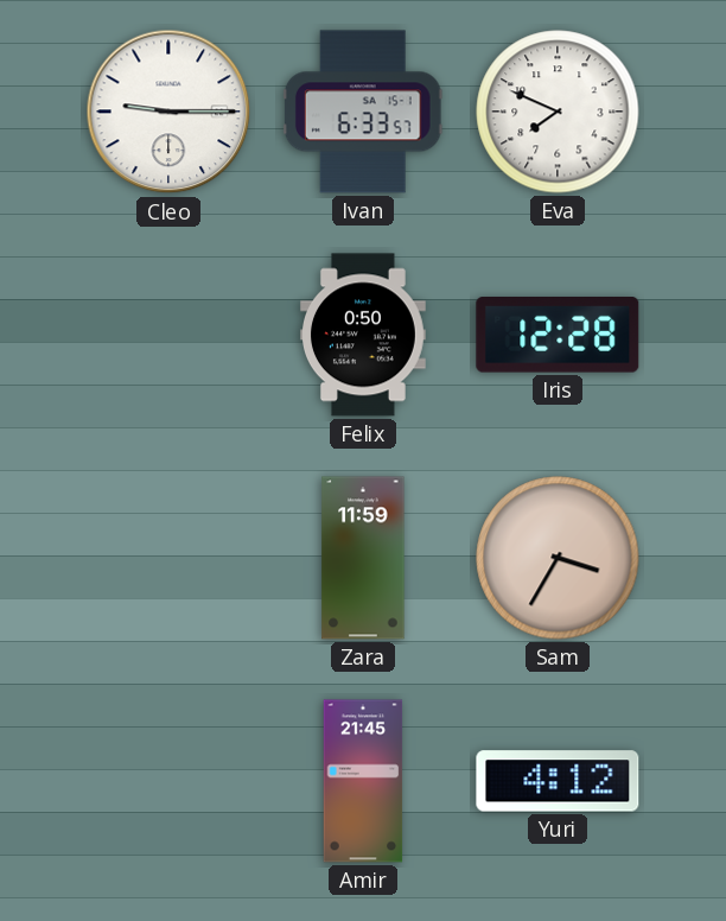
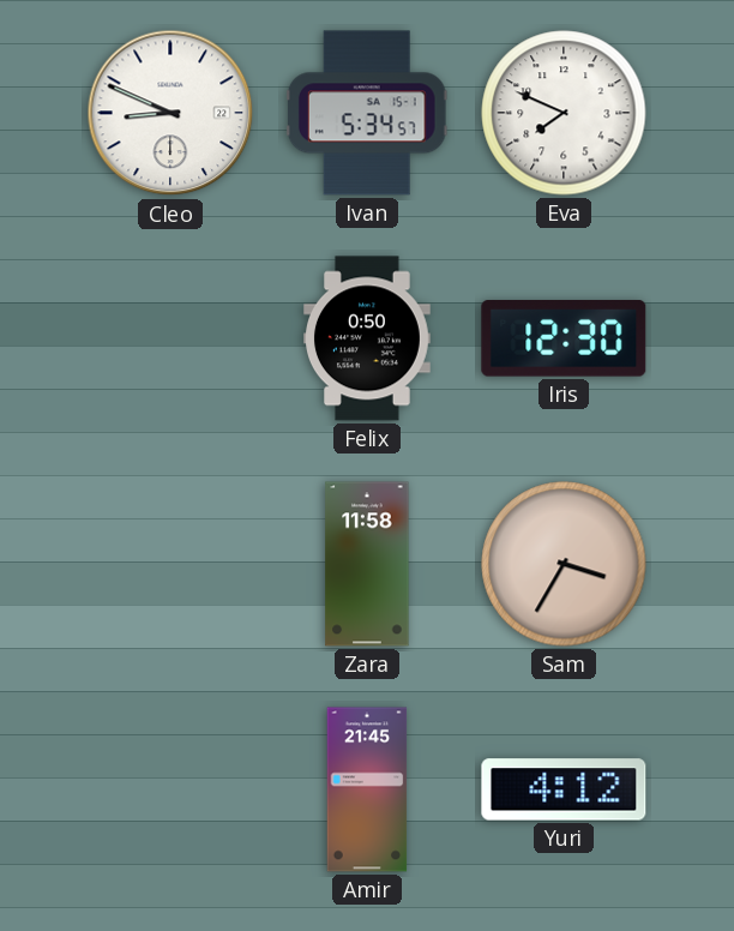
Cleo: 9:15 -> 8:49
Ivan: 6:33 -> 5:34
Iris: 12:28 -> 12:30
Zara: 11:59 -> 11:58
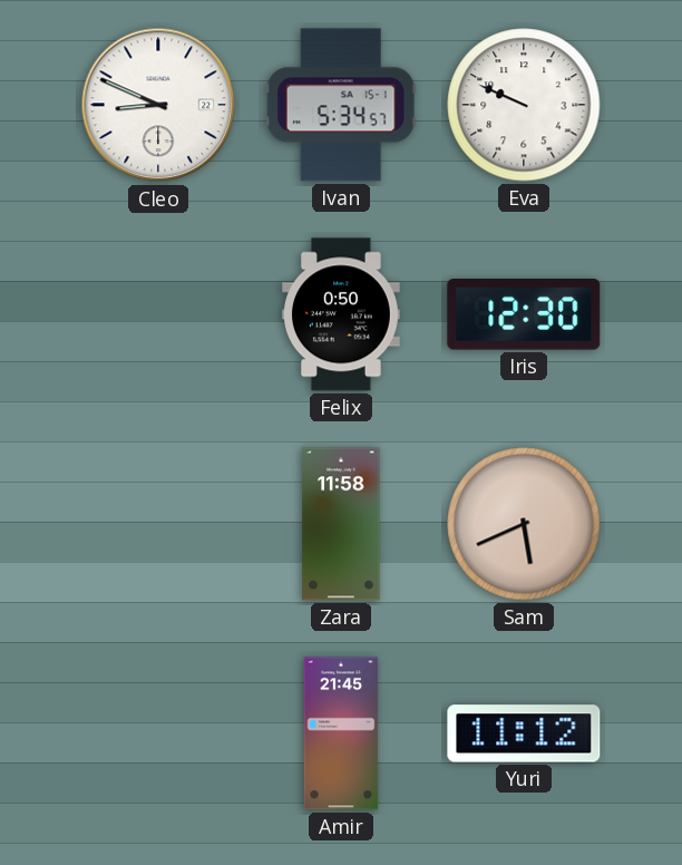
Eva: 7:49 -> 9:49
Sam: 3:35 -> 5:41
Yuri: 4:12 -> 11:12
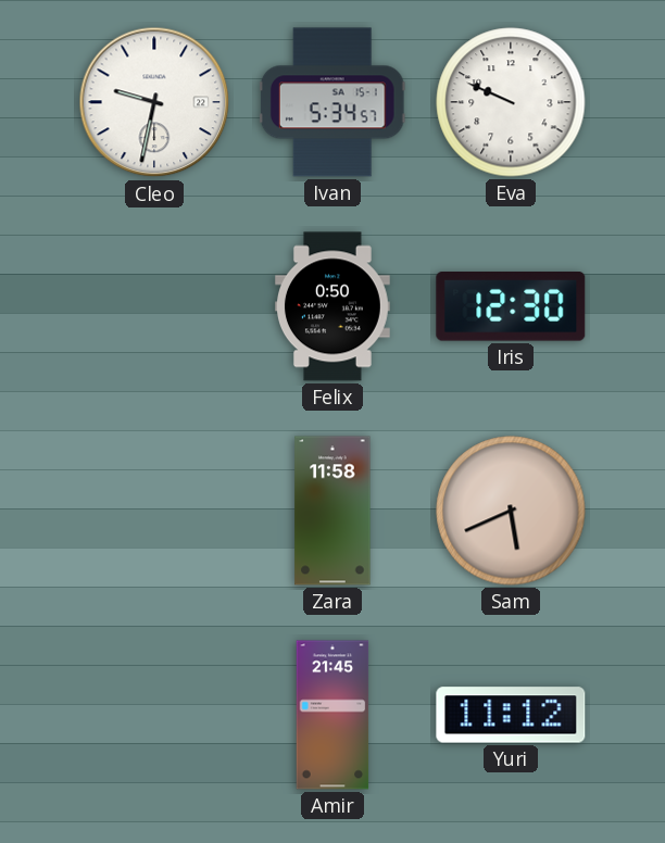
Cleo: 8:49 -> 9:32
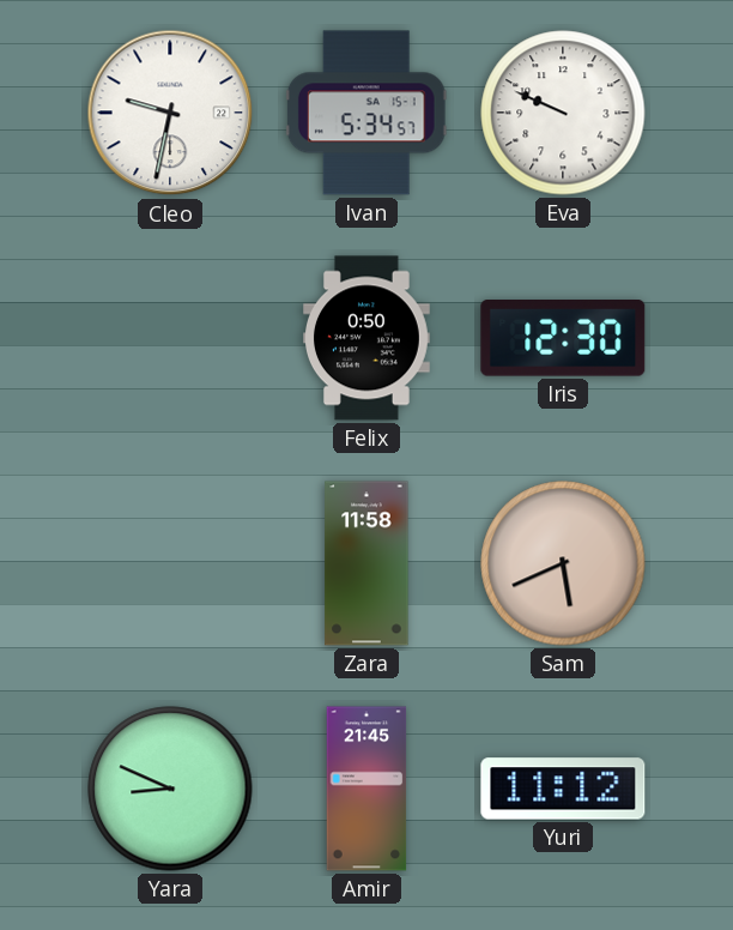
Yara: none -> 8:49
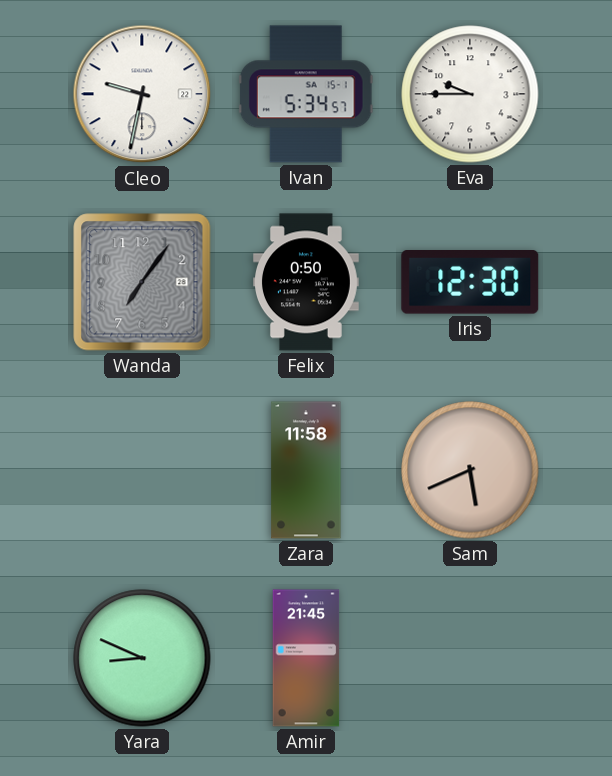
Eva: 9:49 -> 9:45
Wanda: none -> 7:06
Yuri: 11:12 -> none
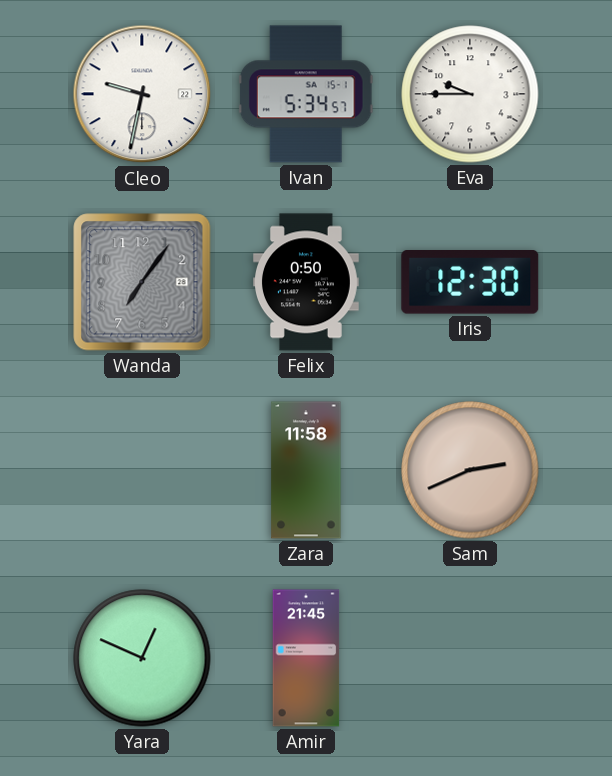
Sam: 5:41 -> 2:41
Yara: 8:49 -> 12:49
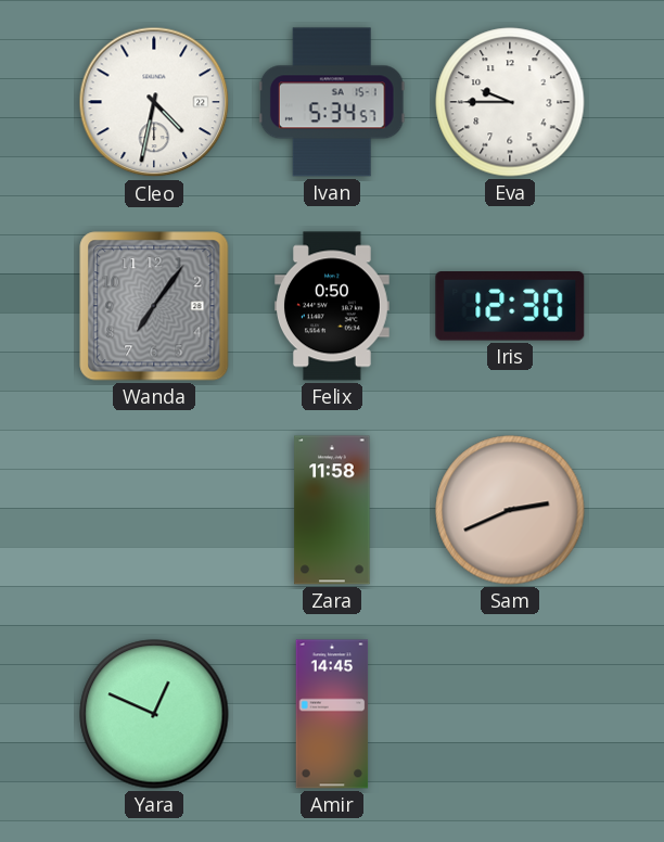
Cleo: 9:32 -> 4:32
Amir: 21:45 -> 14:45
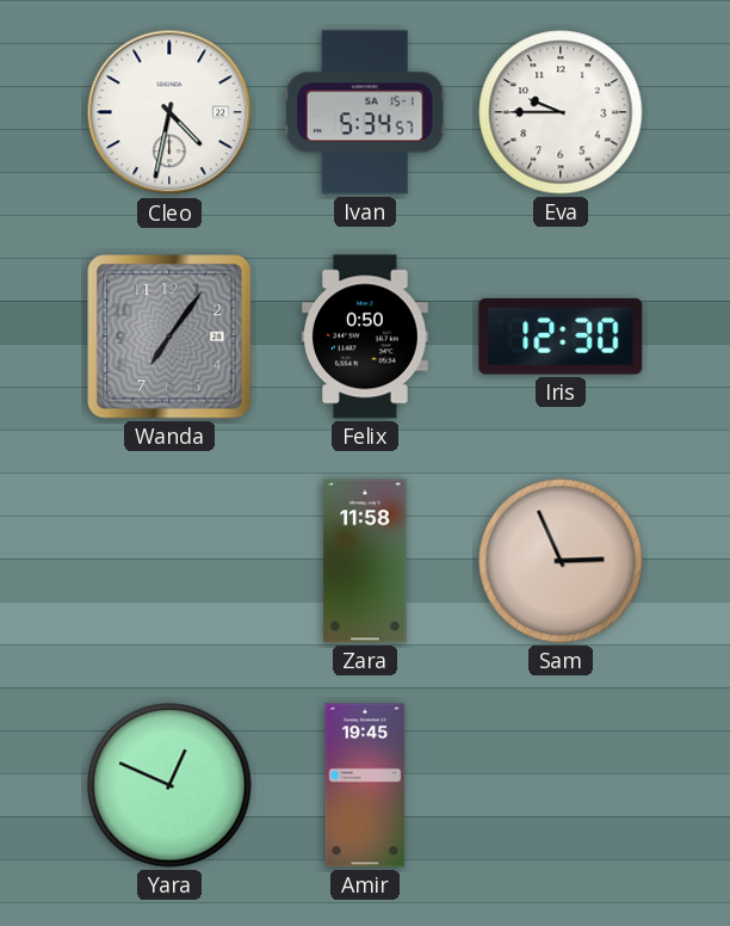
Sam: 2:41 -> 2:56
Amir: 14:45 -> 19:45
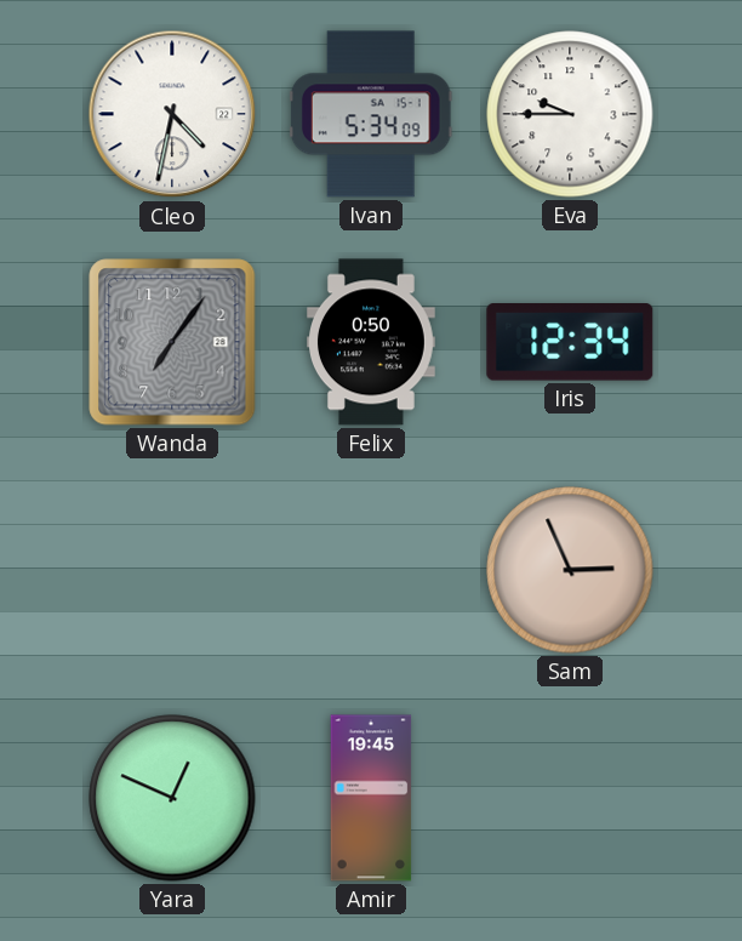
Ivan: 5:34:57 -> 5:34:09
Iris: 12:30 -> 12:34
Zara: 11:58 -> none
